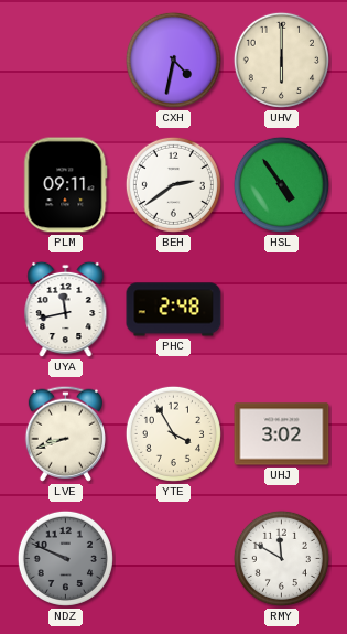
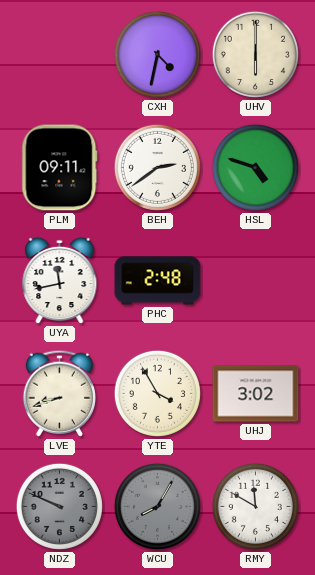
HSL: 4:54 -> 4:48
WCU: none -> 8:05
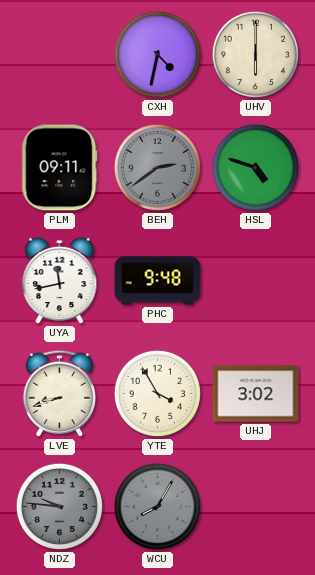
BEH dial: white -> grey
PHC: 2:48 -> 9:48
NDZ: 9:49 -> 9:46
RMY: 11:50 -> none
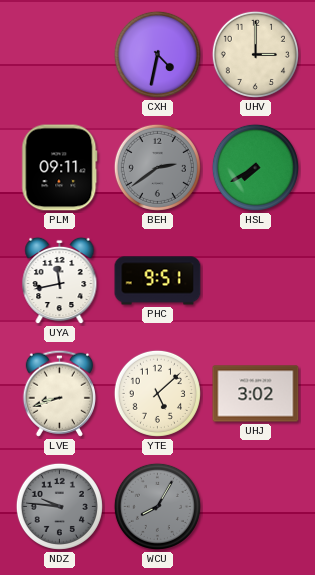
UHV: 6:00 -> 3:00
HSL: 4:48 -> 7:40
PHC: 9:48 -> 9:51
YTE: 3:55 -> 5:08
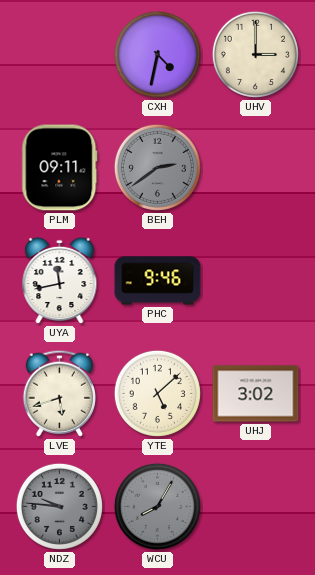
HSL: 7:40 -> none
PHC: 9:51 -> 9:46
LVE: 8:42 -> 5:42
